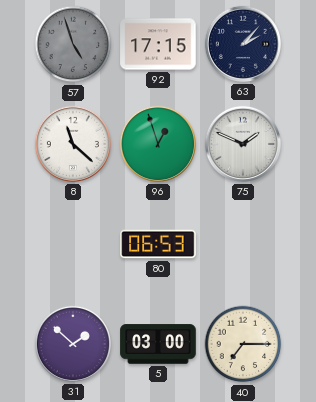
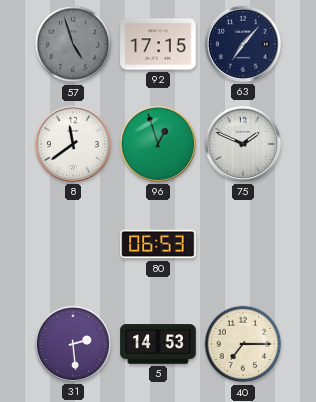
63: 2:07 -> 7:07
8: 11:22 -> 11:39
31: 1:52 -> 2:29
5: 03:00 -> 14:53
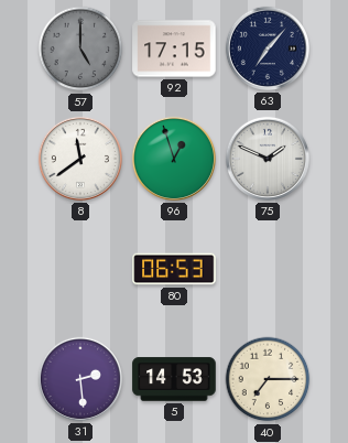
57: 4:57 -> 5:00
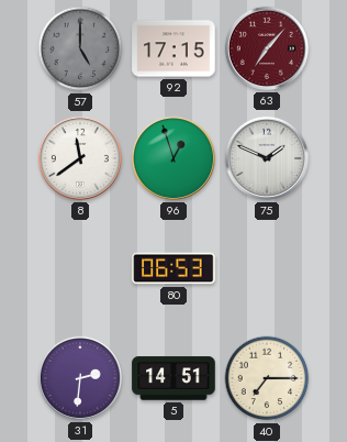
63 dial: navy -> burgundy
31: 2:29 -> 2:31
5: 14:53 -> 14:51
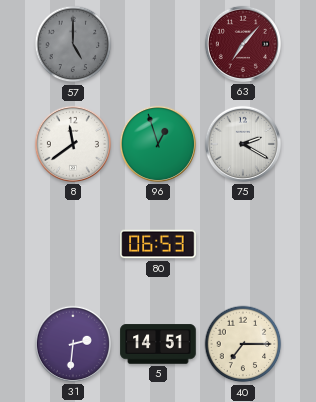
92: 17:15 -> none
75: 1:49 -> 2:20
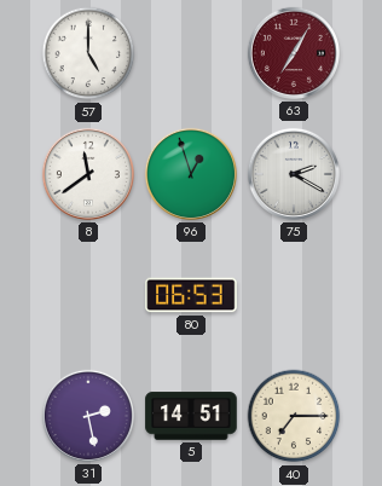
57 dial: grey -> white
63: 7:07 -> 7:05
31: 2:31 -> 2:28
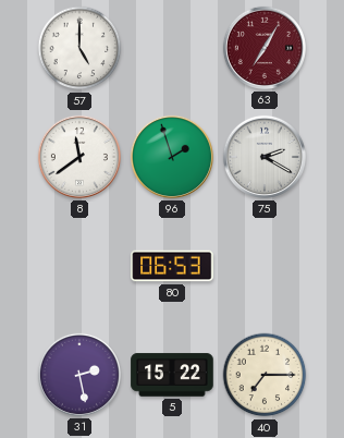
96: 12:57 -> 1:57
5: 14:51 -> 15:22
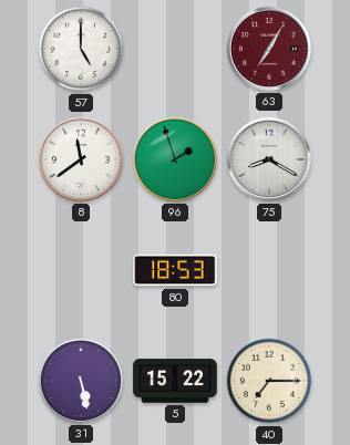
75: 2:20 -> 8:20
80: 06:53 -> 18:53
31: 2:28 -> 5:28
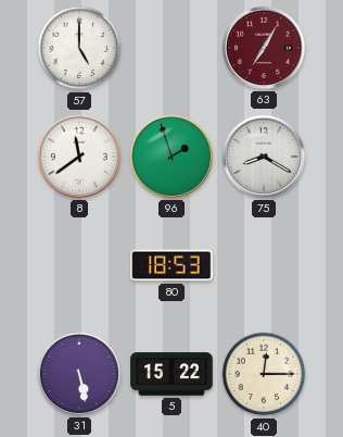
40: 7:15 -> 12:15
